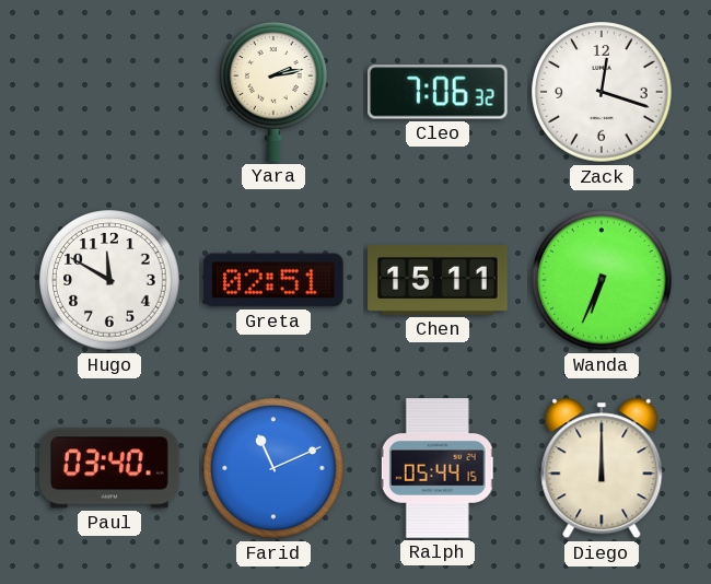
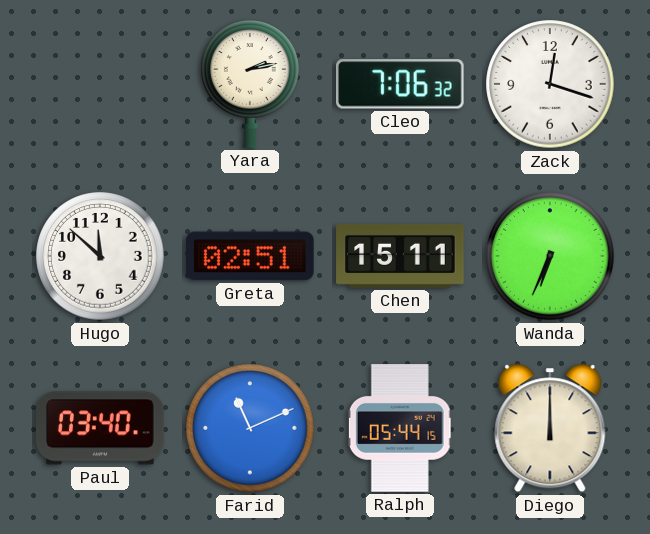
Hugo: 11:50 -> 11:52
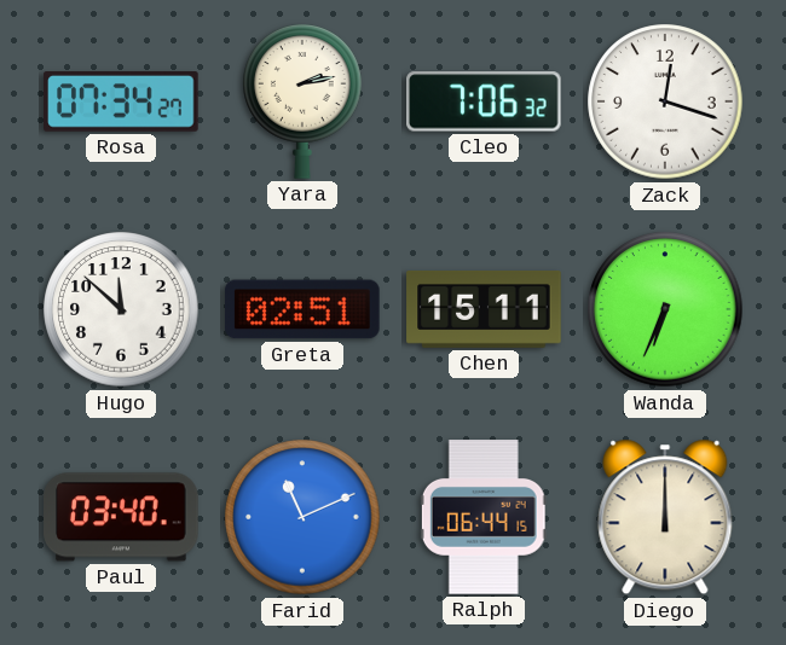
Rosa: none -> 07:34
Ralph: 05:44 -> 06:44
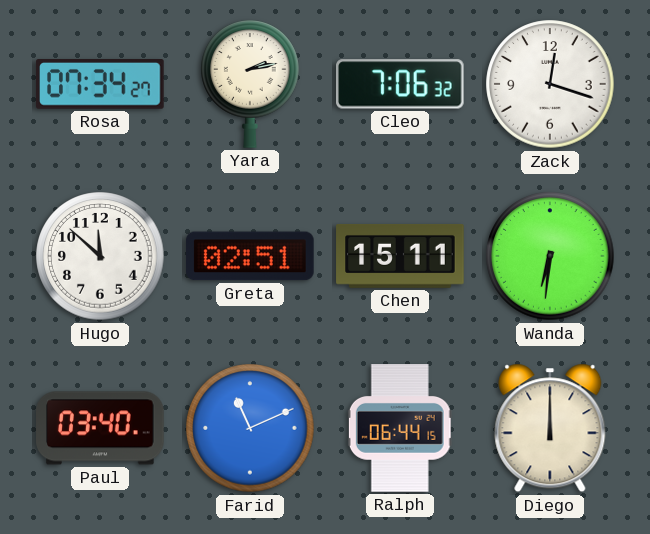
Wanda: 6:34 -> 6:31
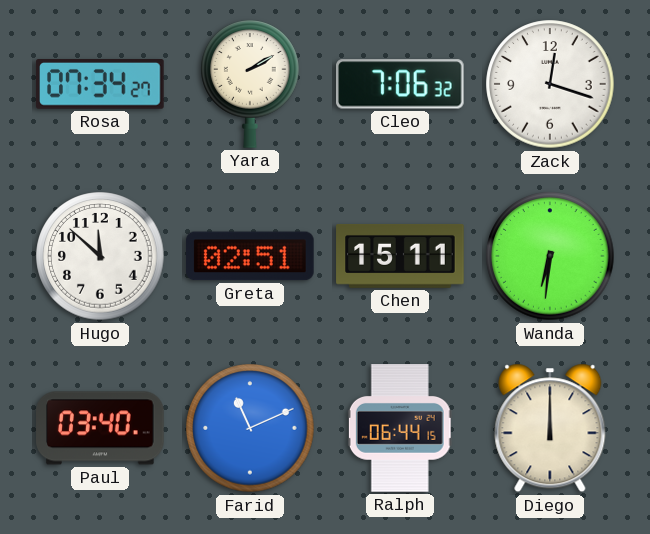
Yara: 2:13 -> 2:10
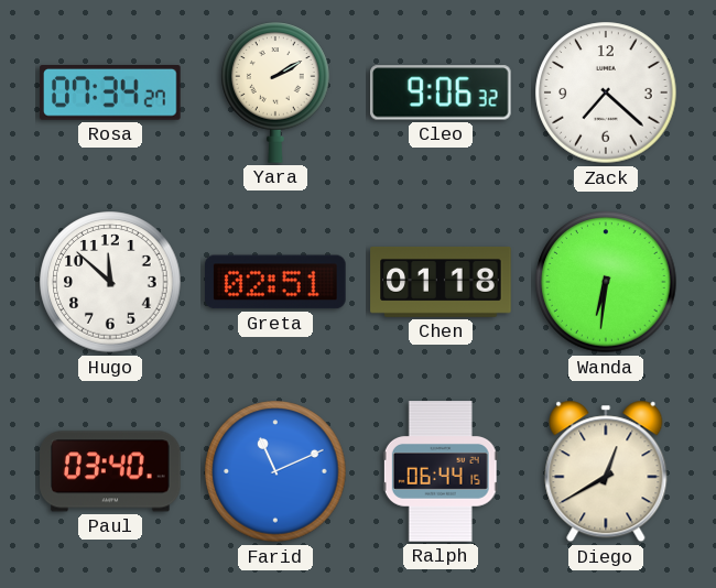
Cleo: 7:06 -> 9:06
Zack: 12:18 -> 7:22
Chen: 15:11 -> 01:18
Diego: 12:00 -> 12:40
